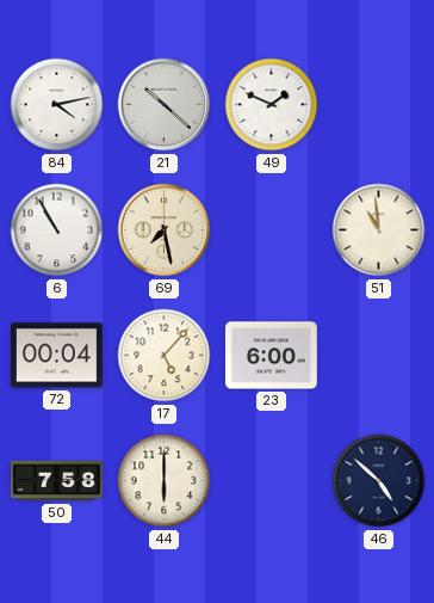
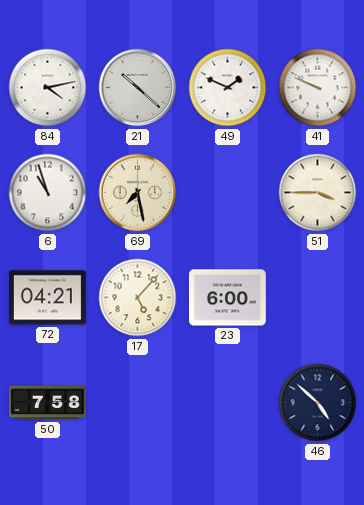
41: none -> 9:49
6: 10:55 -> 10:57
51: 10:59 -> 3:45
72: 00:04 -> 04:21
44: 6:00 -> none
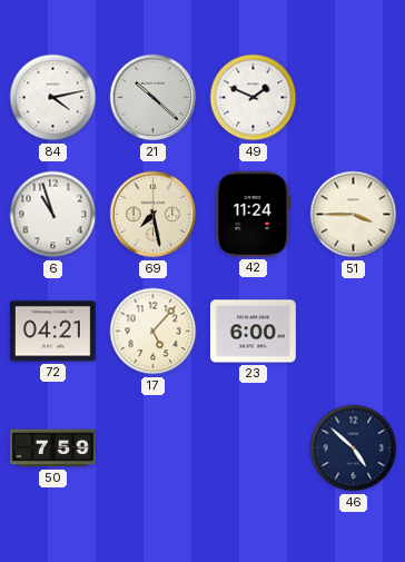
41: 9:49 -> none
42: none -> 11:24
50: 7:58 -> 7:59
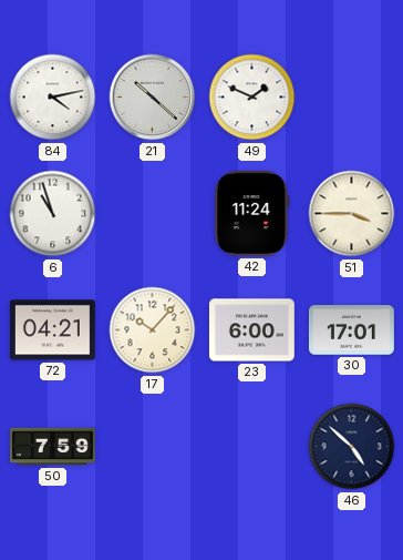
69: 7:28 -> none
17: 5:07 -> 10:07
30: none -> 17:01
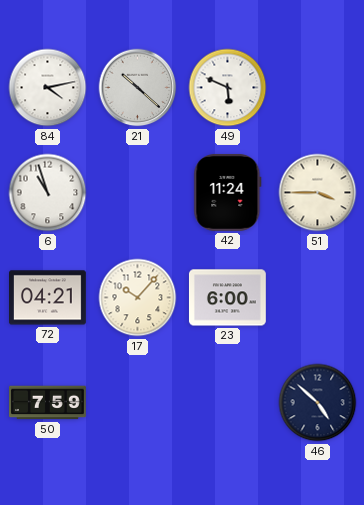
49: 1:49 -> 5:49
30: 17:01 -> none
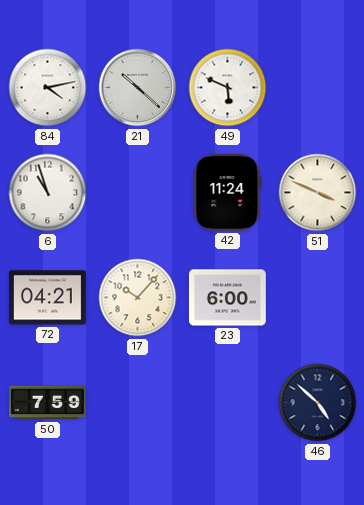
51: 3:45 -> 3:49
